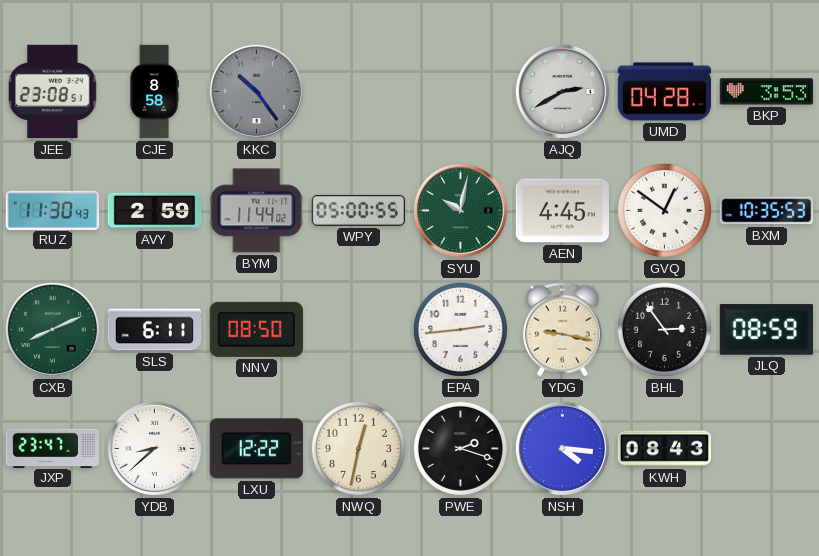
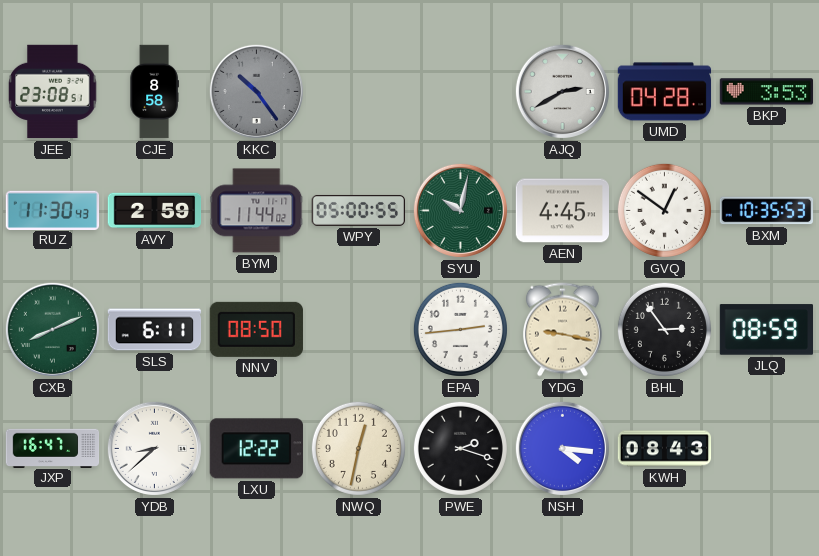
JXP: 23:47 -> 16:47
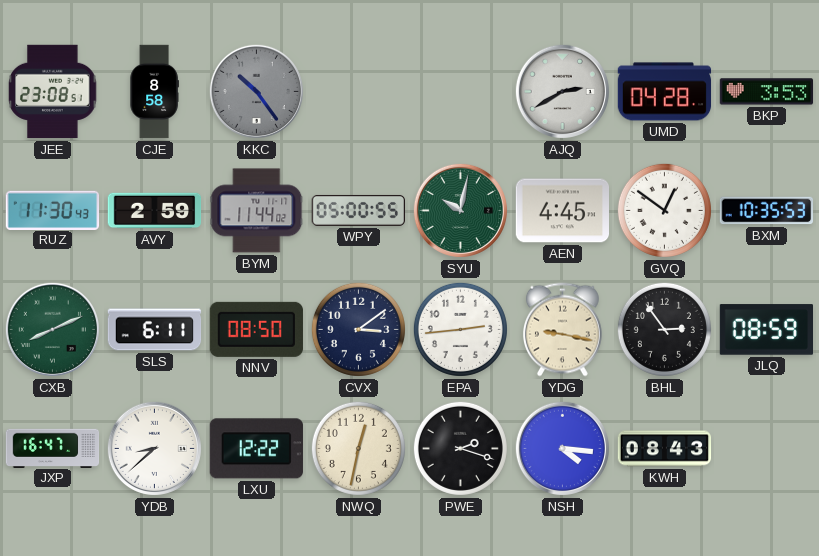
CVX: none -> 3:09
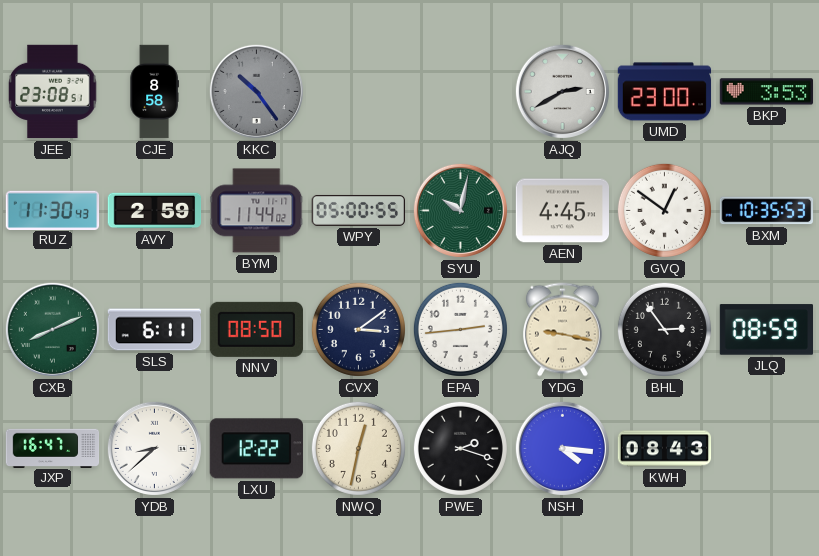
UMD: 04:28 -> 23:00
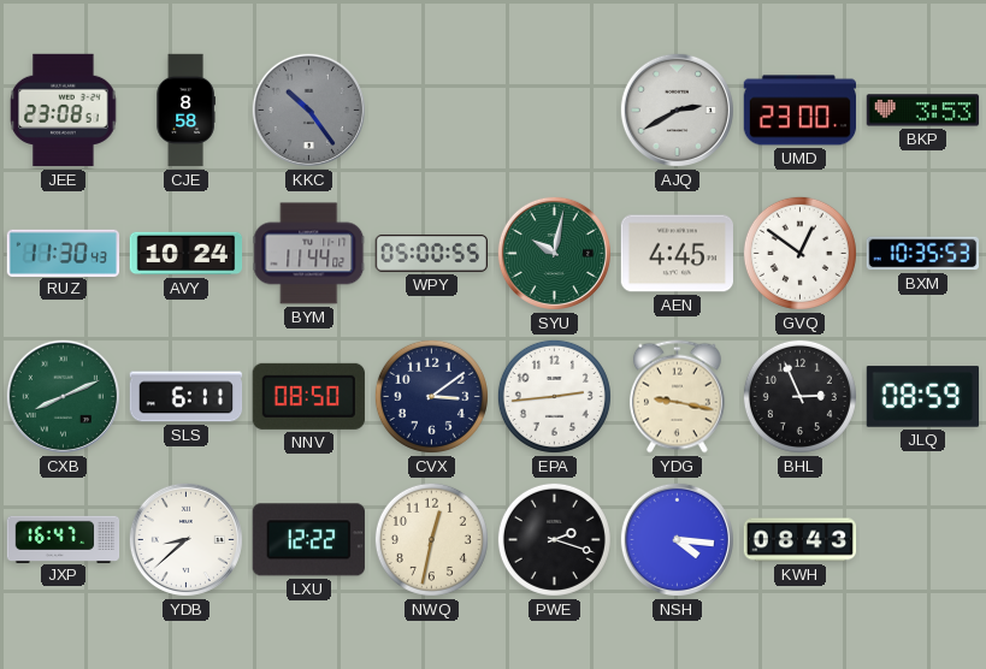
AVY: 2:59 -> 10:24
BHL: 2:54 -> 2:56
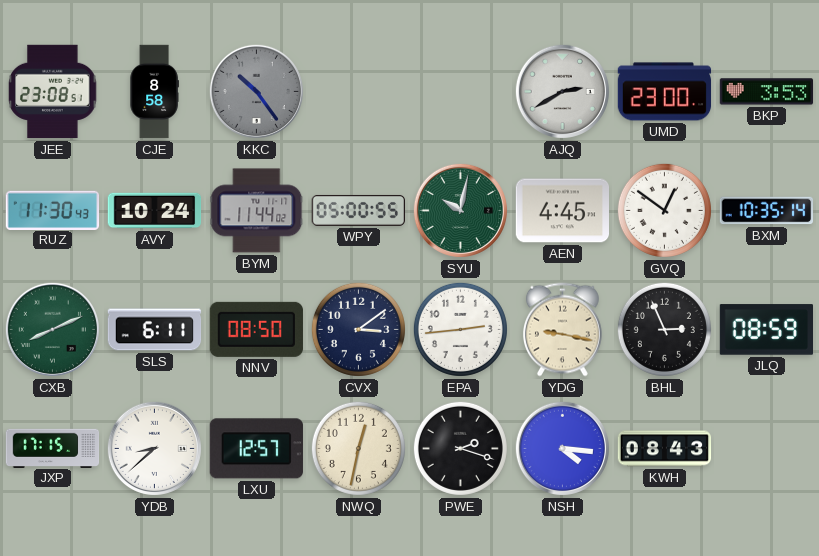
BXM: 10:35:53 -> 10:35:14
JXP: 16:47 -> 17:15
LXU: 12:22 -> 12:57
